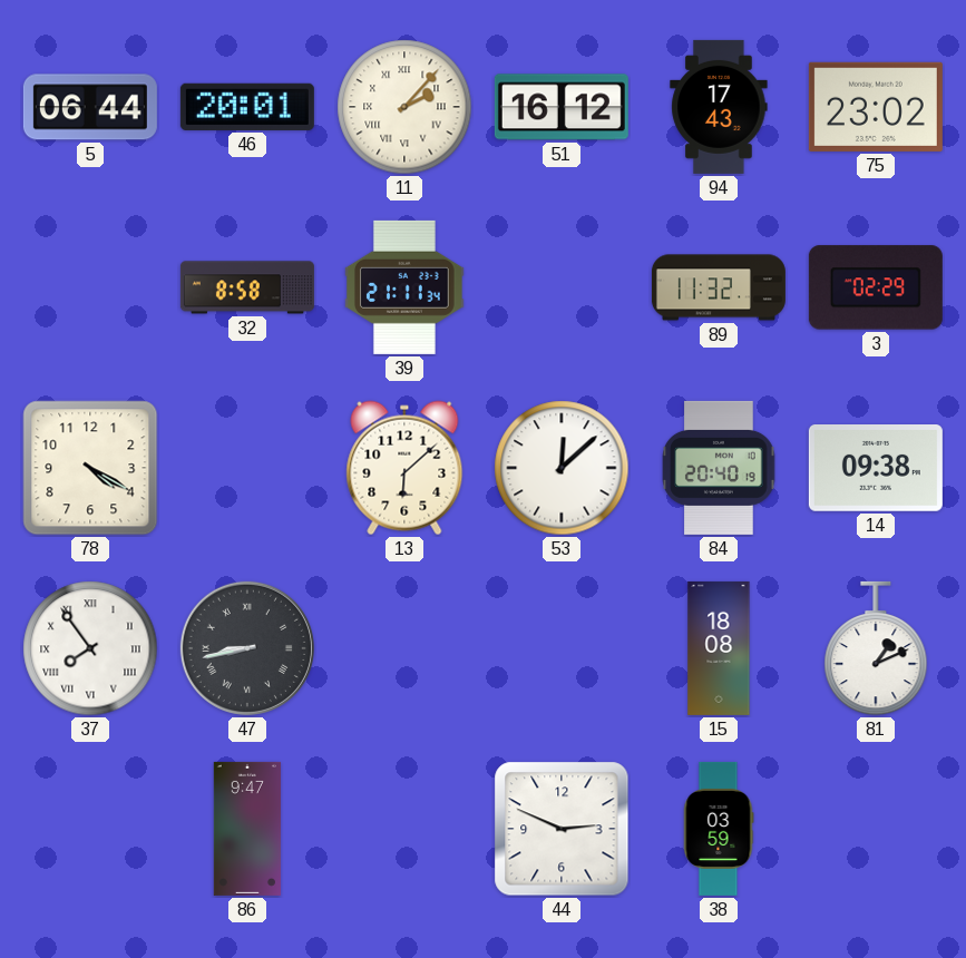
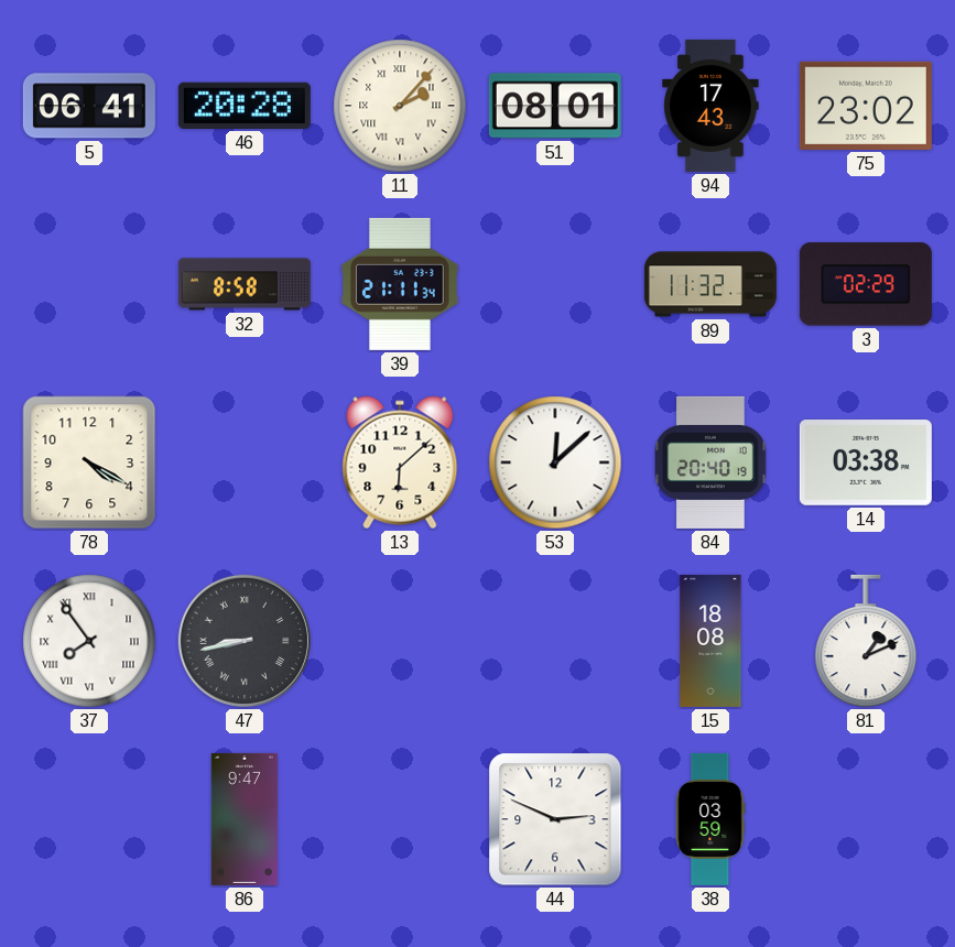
5: 06:44 -> 06:41
46: 20:01 -> 20:28
51: 16:12 -> 08:01
14: 09:38 -> 03:38
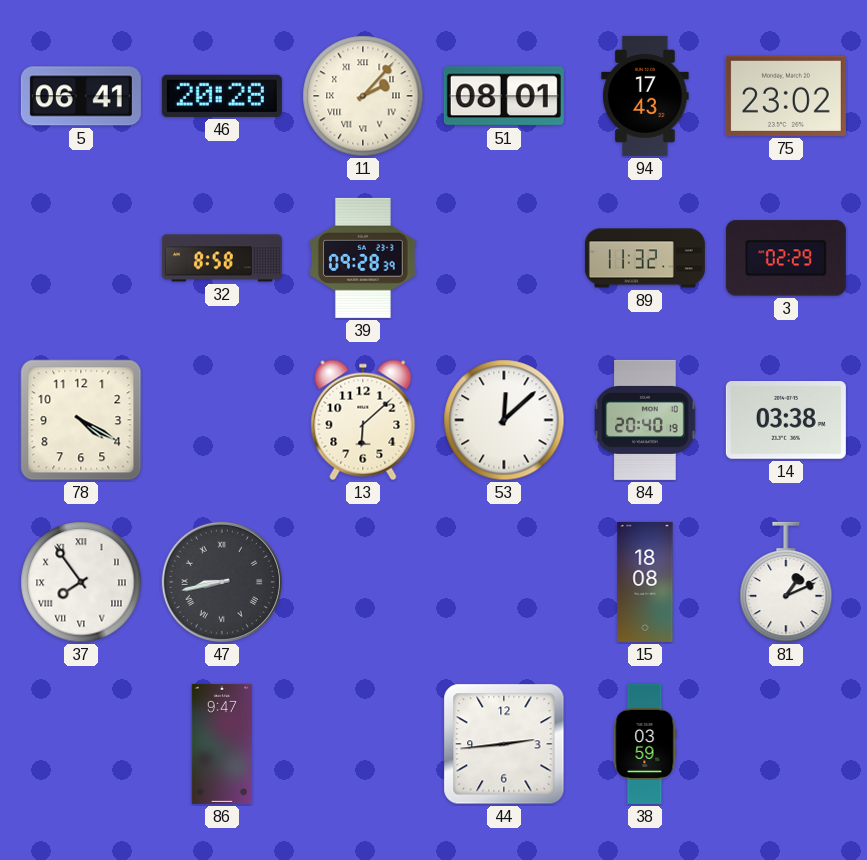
39: 21:11 -> 09:28
44: 2:49 -> 2:44
